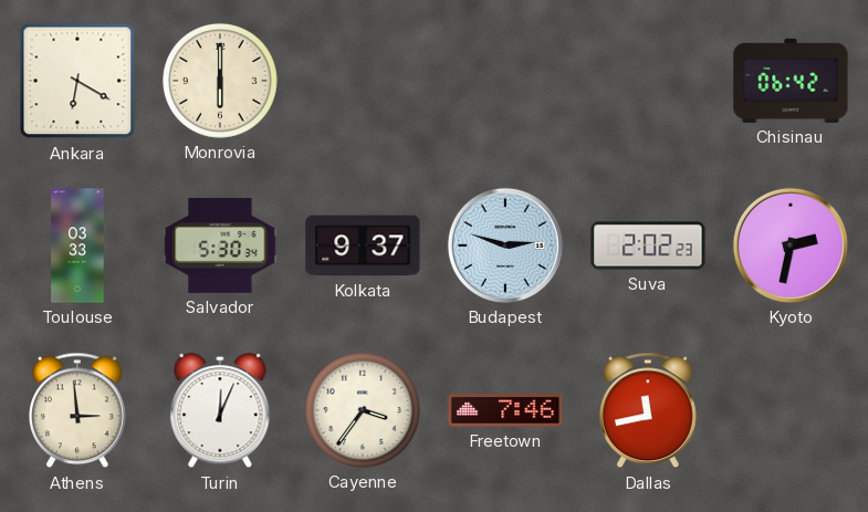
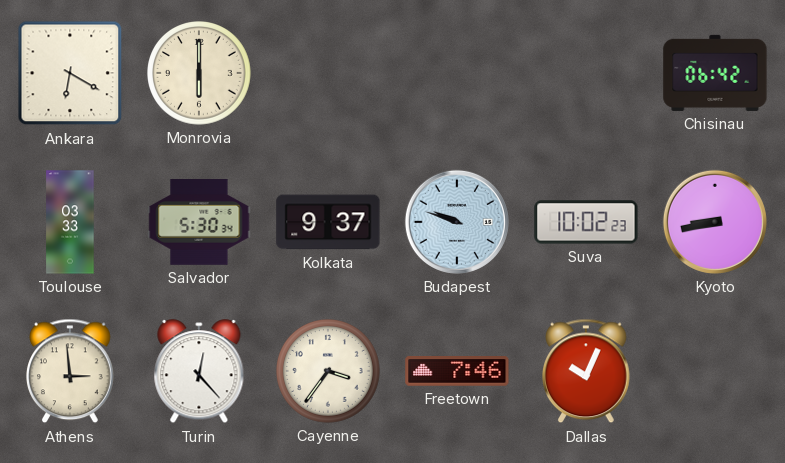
Budapest: 2:48 -> 9:48
Suva: 2:02 -> 10:02
Kyoto: 2:32 -> 8:43
Turin: 12:04 -> 12:23
Dallas: 11:43 -> 10:04
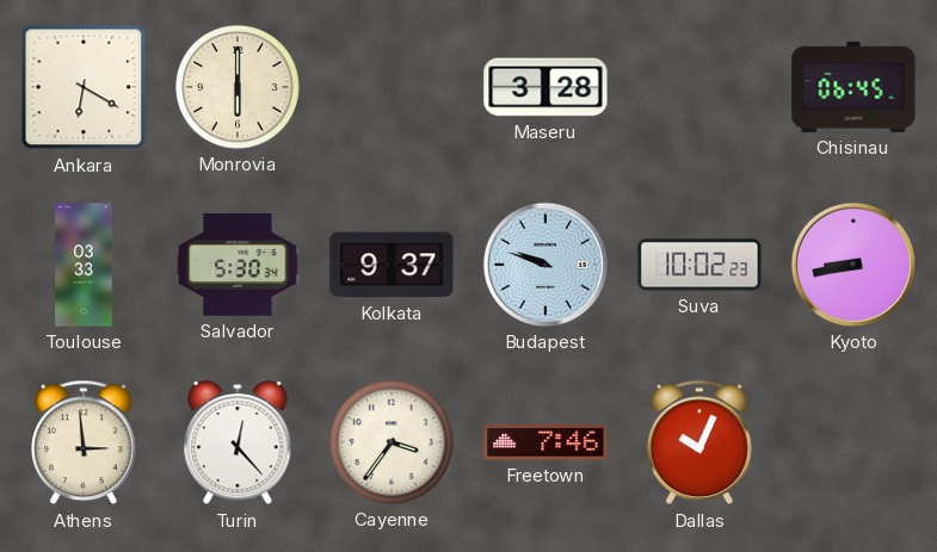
Maseru: none -> 3:28
Chisinau: 06:42 -> 06:45
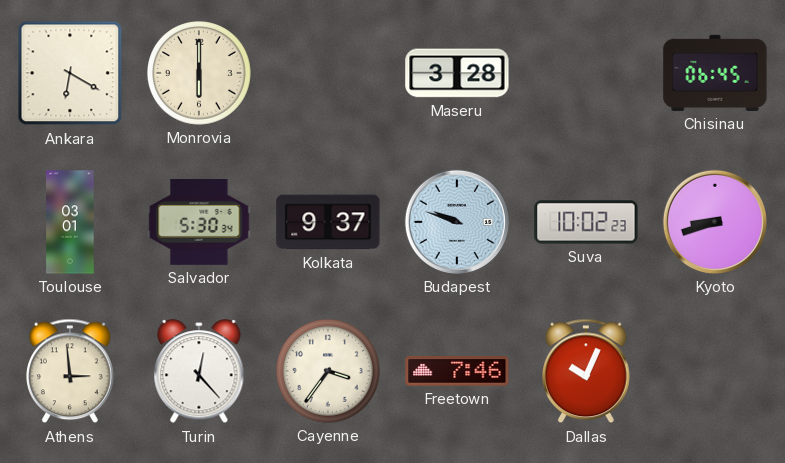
Toulouse: 03:33 -> 03:01
Kyoto: 8:43 -> 8:42
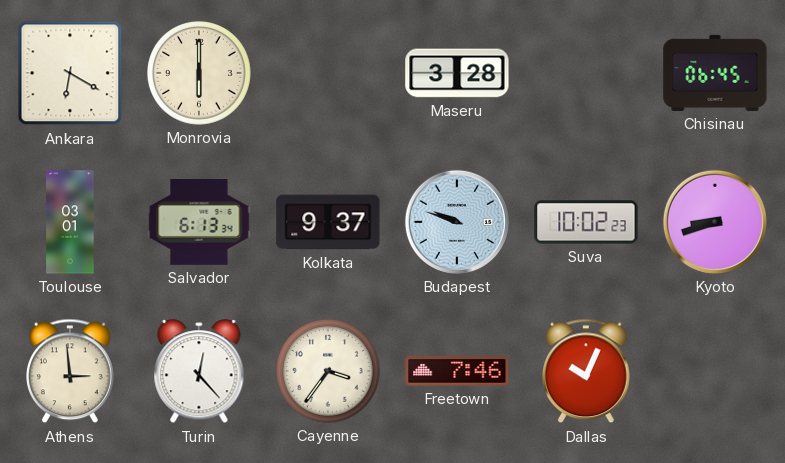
Salvador: 5:30 -> 6:13
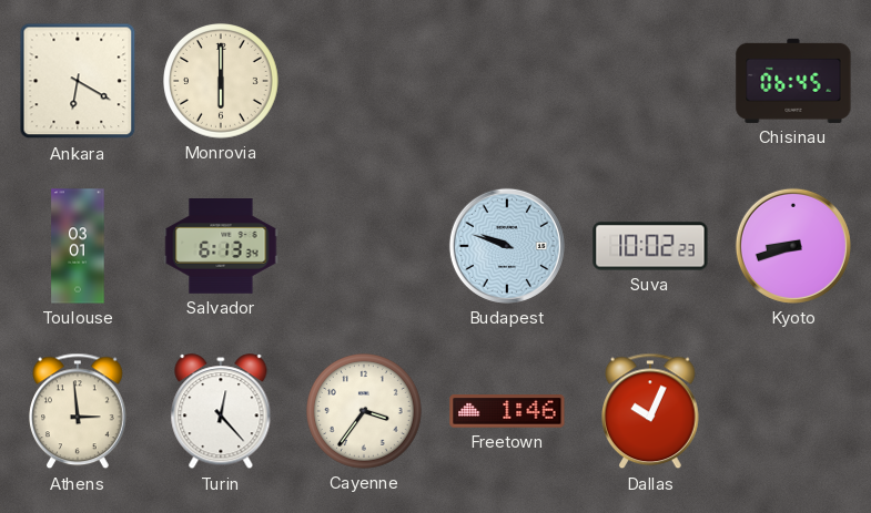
Maseru: 3:28 -> none
Kolkata: 9:37 -> none
Freetown: 7:46 -> 1:46
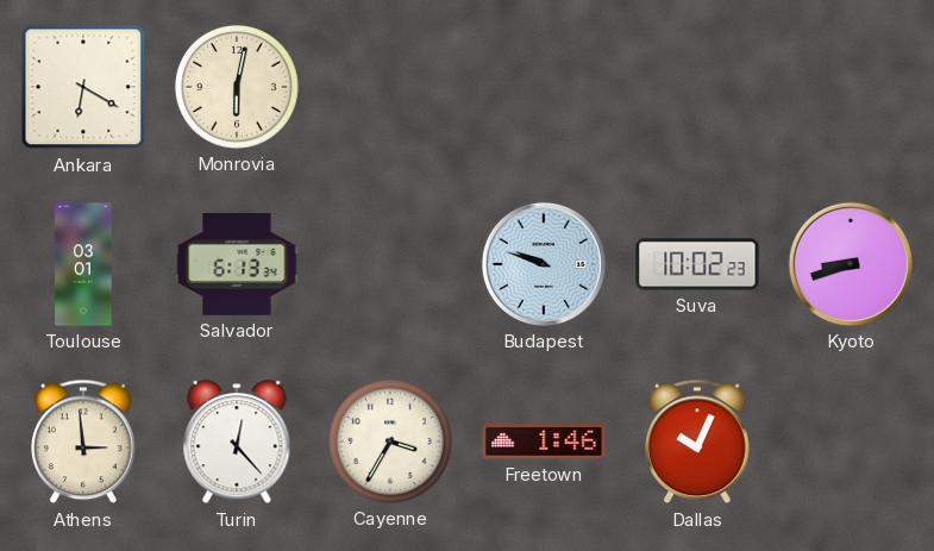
Monrovia: 6:00 -> 6:02
Chisinau: 06:45 -> none
Cayenne: 3:36 -> 3:35
